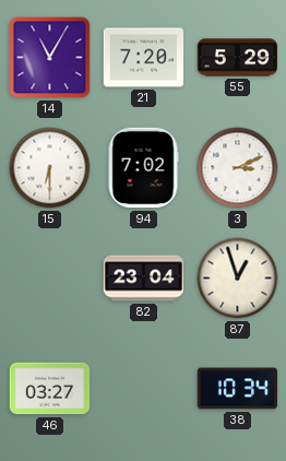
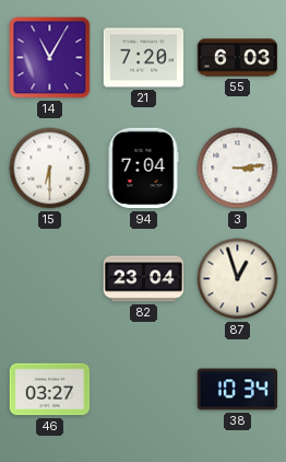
55: 5:29 -> 6:03
94: 7:02 -> 7:04
3: 3:11 -> 3:14
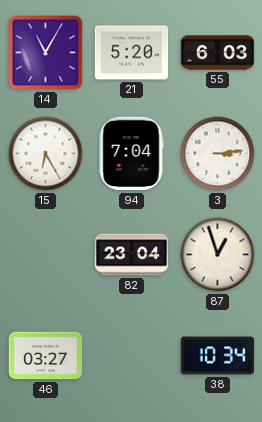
21: 7:20 -> 5:20
15: 6:30 -> 6:25
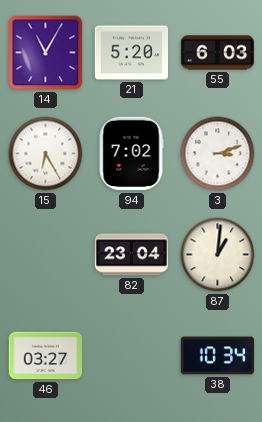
94: 7:04 -> 7:02
3: 3:14 -> 3:12
87: 12:57 -> 1:01
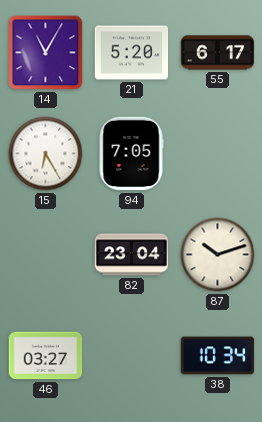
55: 6:03 -> 6:17
94: 7:02 -> 7:05
3: 3:12 -> none
87: 1:01 -> 10:12
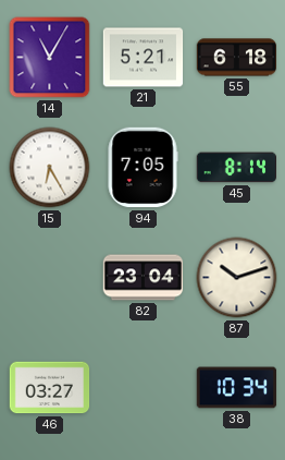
21: 5:20 -> 5:21
55: 6:17 -> 6:18
45: none -> 8:14
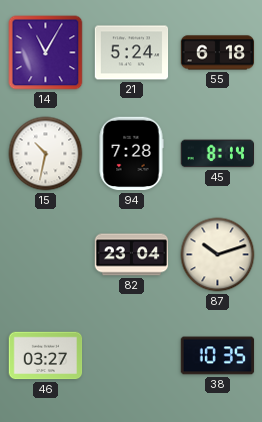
21: 5:21 -> 5:24
15: 6:25 -> 10:32
94: 7:05 -> 7:28
38: 10:34 -> 10:35
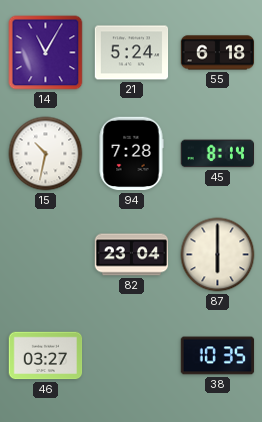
87: 10:12 -> 6:00
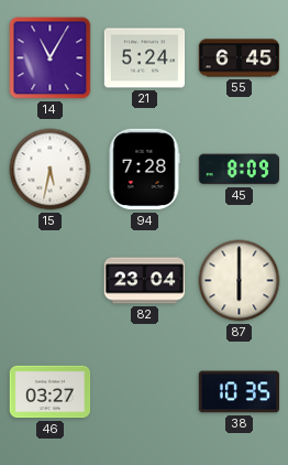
55: 6:18 -> 6:45
15: 10:32 -> 5:32
45: 8:14 -> 8:09
